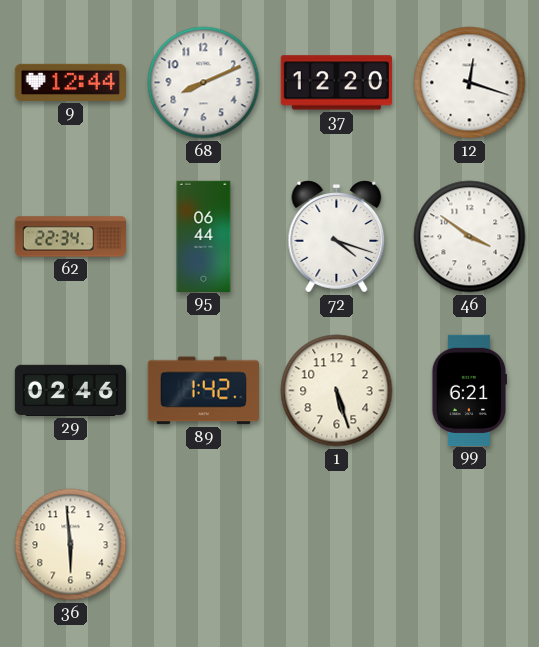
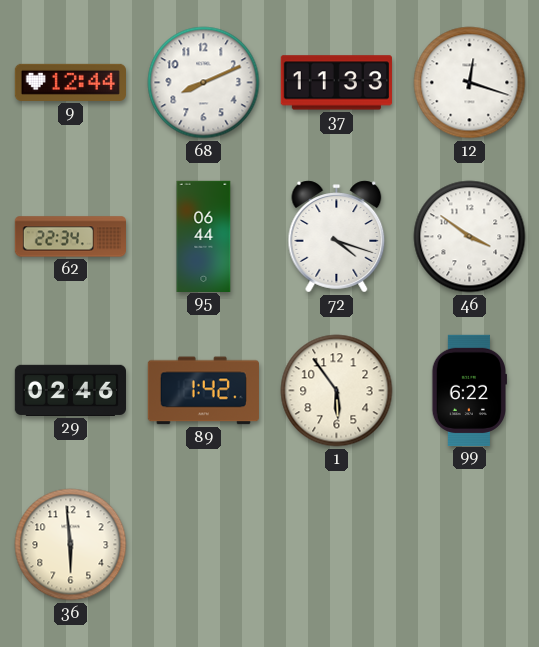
37: 12:20 -> 11:33
1: 5:27 -> 5:54
99: 6:21 -> 6:22
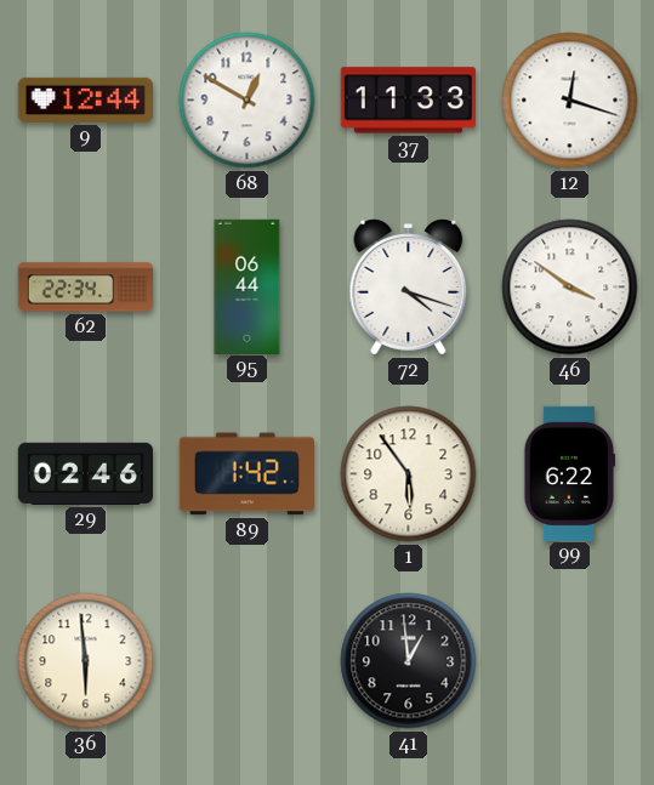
68: 8:11 -> 12:50
41: none -> 12:59
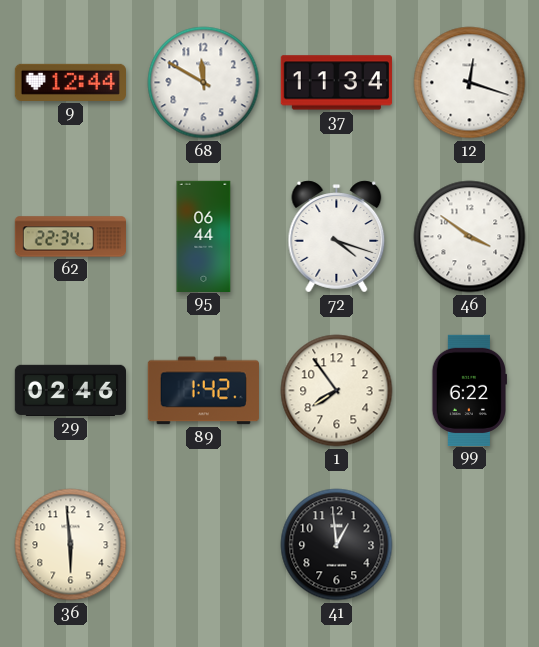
68: 12:50 -> 11:50
37: 11:33 -> 11:34
1: 5:54 -> 7:54
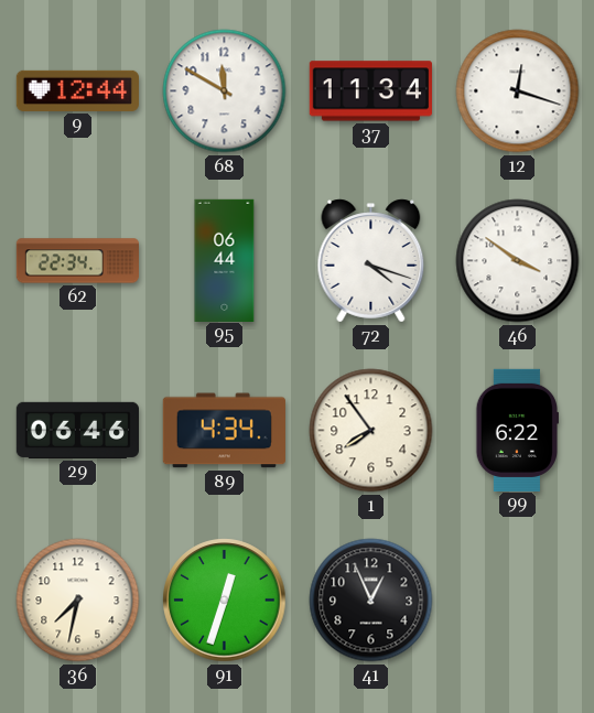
29: 02:46 -> 06:46
89: 1:42 -> 4:34
36: 5:59 -> 7:32
91: none -> 12:33
41: 12:59 -> 12:56
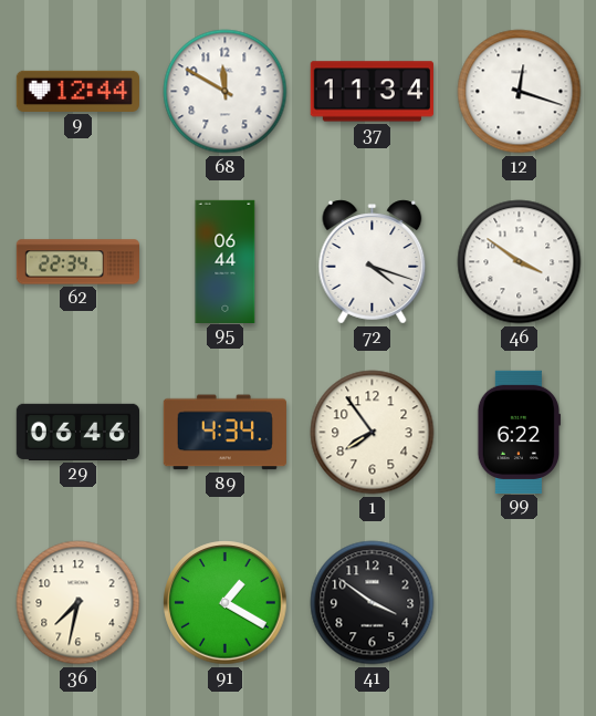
91: 12:33 -> 1:20
41: 12:56 -> 3:51
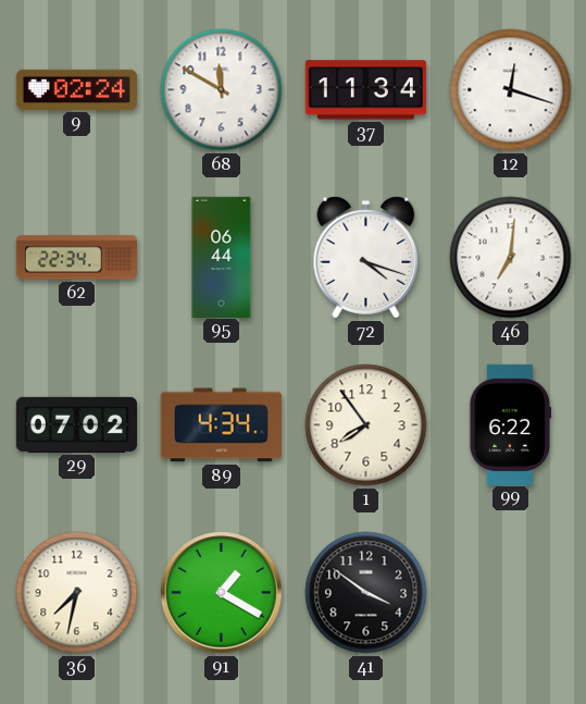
9: 12:44 -> 02:24
46: 3:51 -> 7:01
29: 06:46 -> 07:02
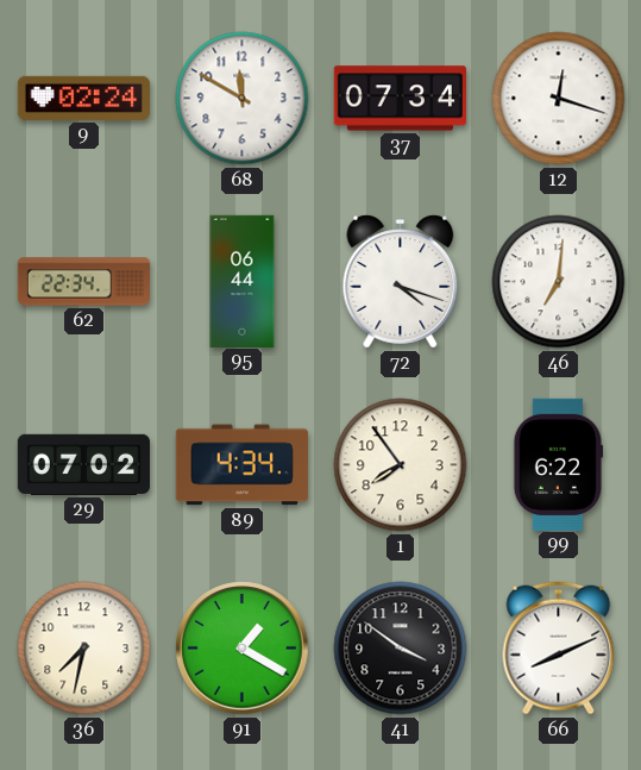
37: 11:34 -> 07:34
66: none -> 8:11
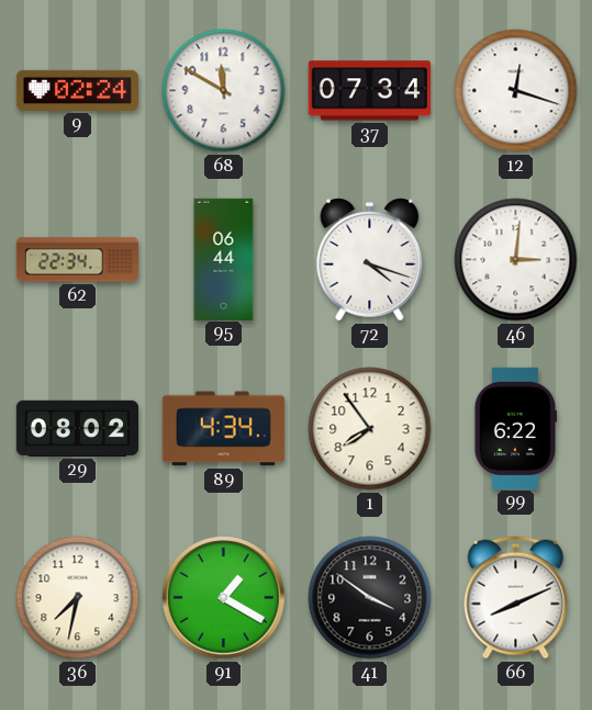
46: 7:01 -> 3:01
29: 07:02 -> 08:02
